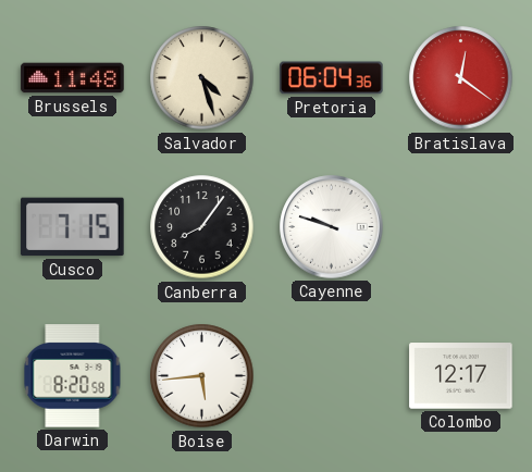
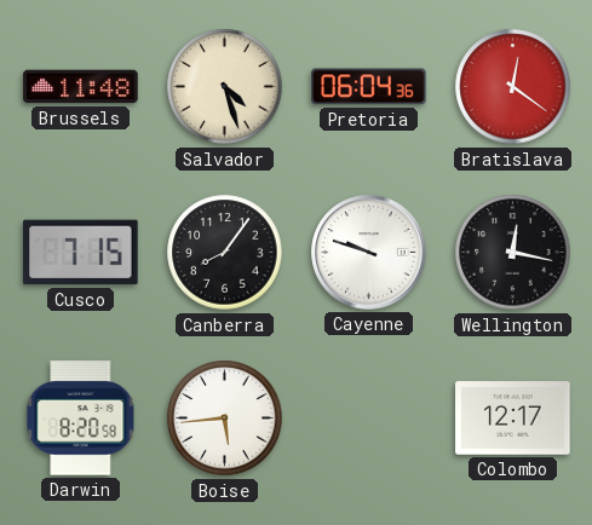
Wellington: none -> 12:17
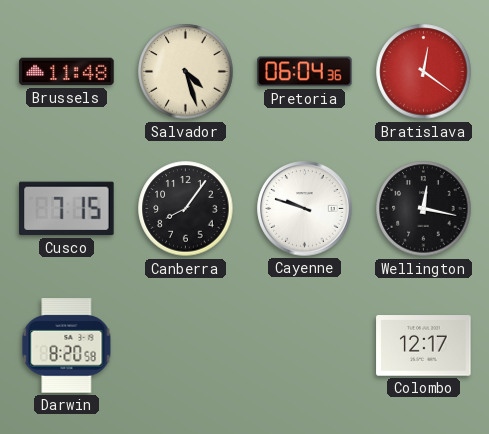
Boise: 5:44 -> none
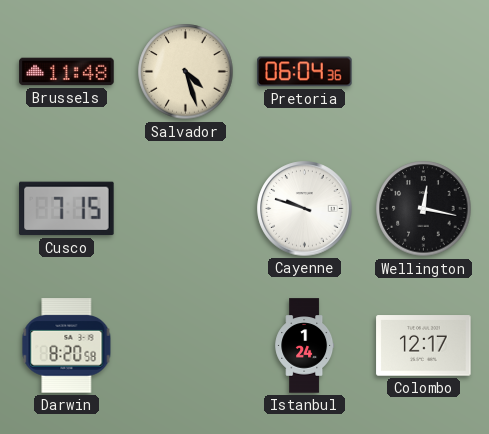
Bratislava: 12:21 -> none
Canberra: 8:06 -> none
Istanbul: none -> 1:24
